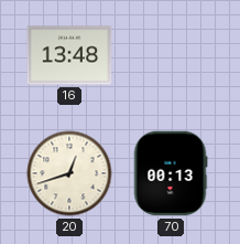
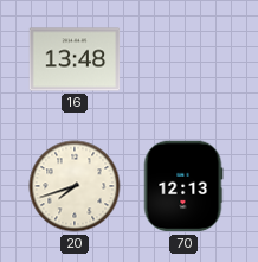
20: 12:42 -> 7:42
70: 00:13 -> 12:13
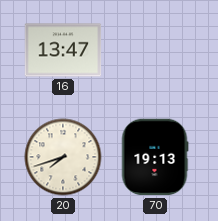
16: 13:48 -> 13:47
70: 12:13 -> 19:13
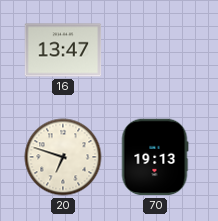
20: 7:42 -> 6:48
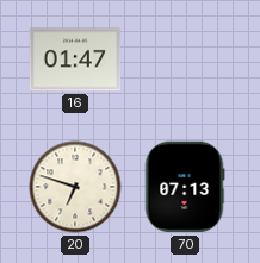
16: 13:47 -> 01:47
70: 19:13 -> 07:13
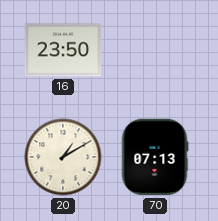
16: 01:47 -> 23:50
20: 6:48 -> 1:10
